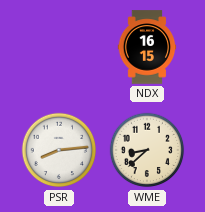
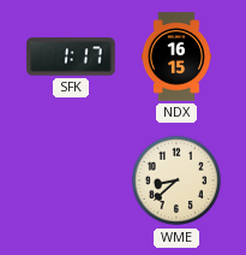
SFK: none -> 1:17
PSR: 8:14 -> none
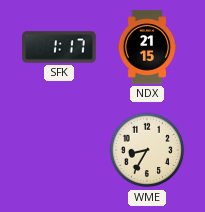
NDX: 16:15 -> 21:15
WME: 8:38 -> 8:35
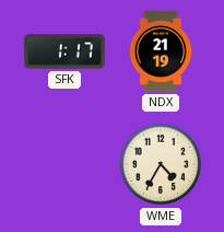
NDX: 21:15 -> 21:19
WME: 8:35 -> 4:35
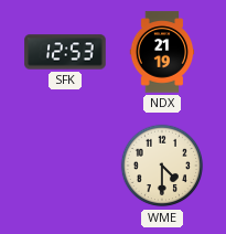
SFK: 1:17 -> 12:53
WME: 4:35 -> 4:30
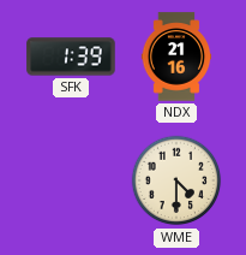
SFK: 12:53 -> 1:39
NDX: 21:19 -> 21:16
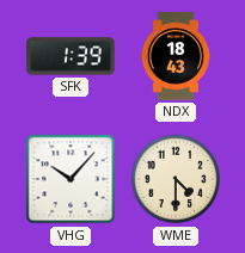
NDX: 21:16 -> 18:43
VHG: none -> 10:07
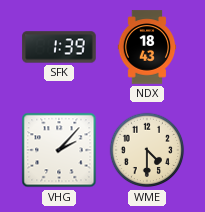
VHG: 10:07 -> 2:07
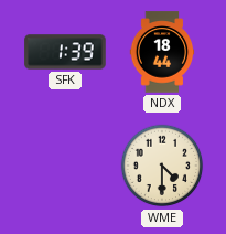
NDX: 18:43 -> 18:44
VHG: 2:07 -> none
